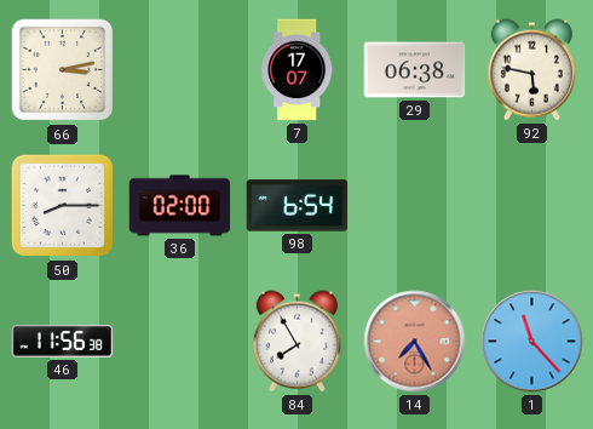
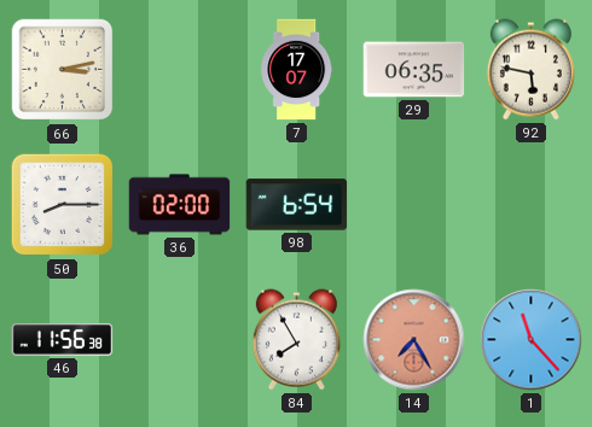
29: 06:38 -> 06:35
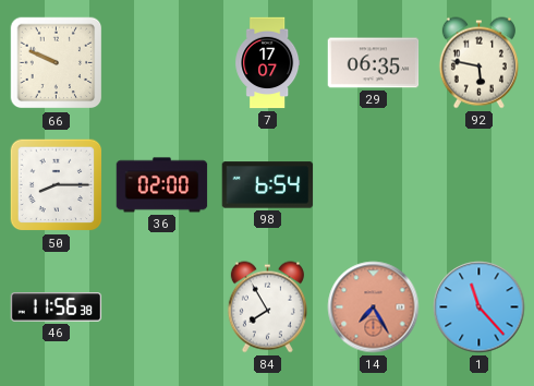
66: 3:13 -> 9:49
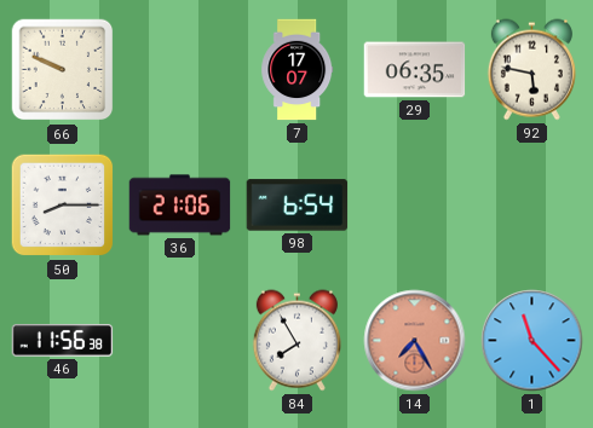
36: 02:00 -> 21:06
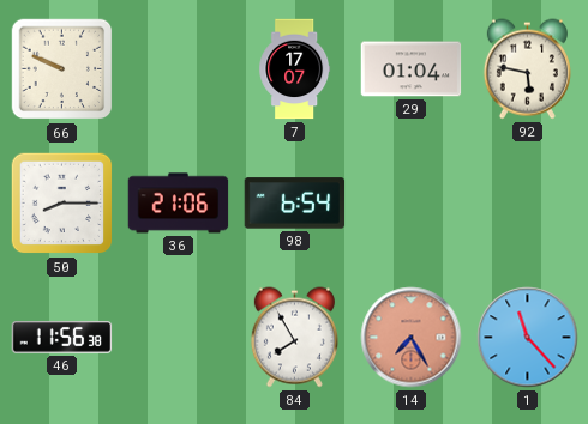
29: 06:35 -> 01:04
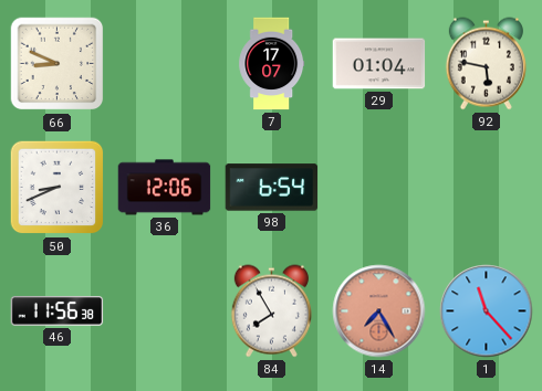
66: 9:49 -> 8:49
50: 8:15 -> 8:41
36: 21:06 -> 12:06
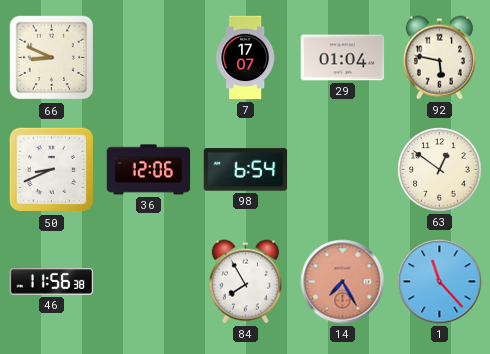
63: none -> 12:51
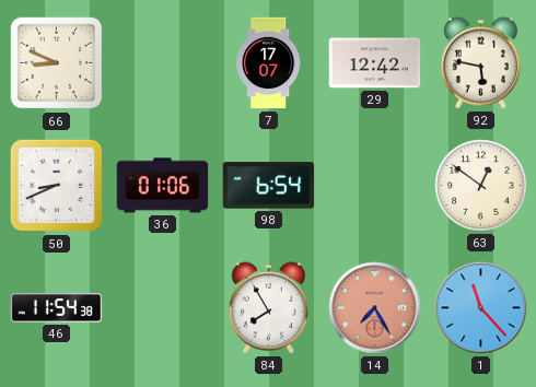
29: 01:04 -> 12:42
36: 12:06 -> 01:06
46: 11:56 -> 11:54
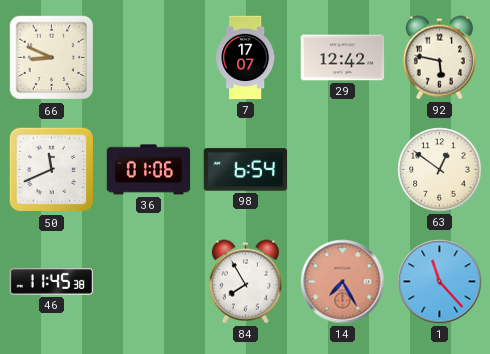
50: 8:41 -> 11:41
46: 11:54 -> 11:45
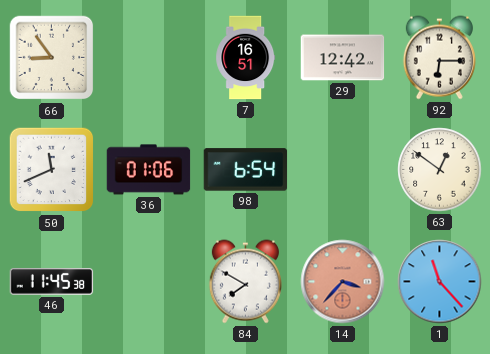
66: 8:49 -> 8:54
7: 17:07 -> 16:51
92: 5:47 -> 6:15
84: 7:55 -> 7:50
14: 7:25 -> 3:37
